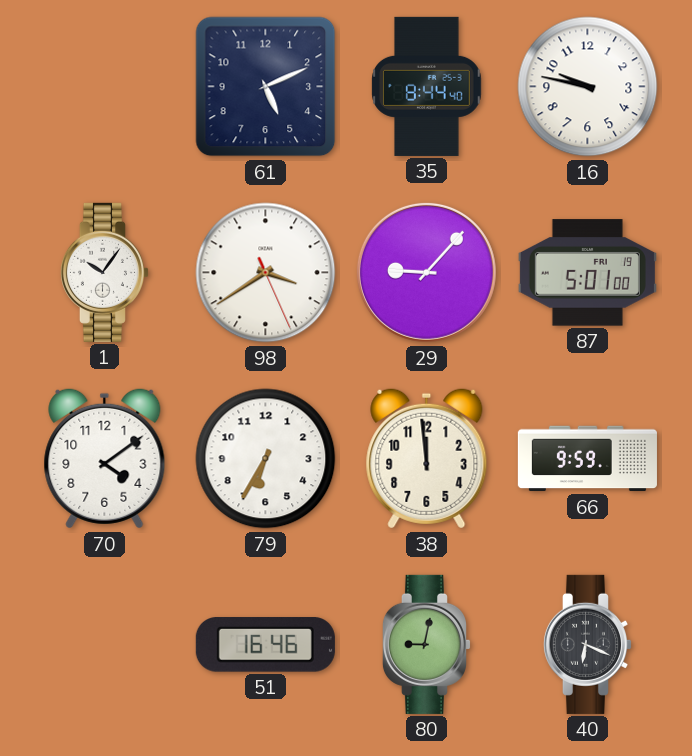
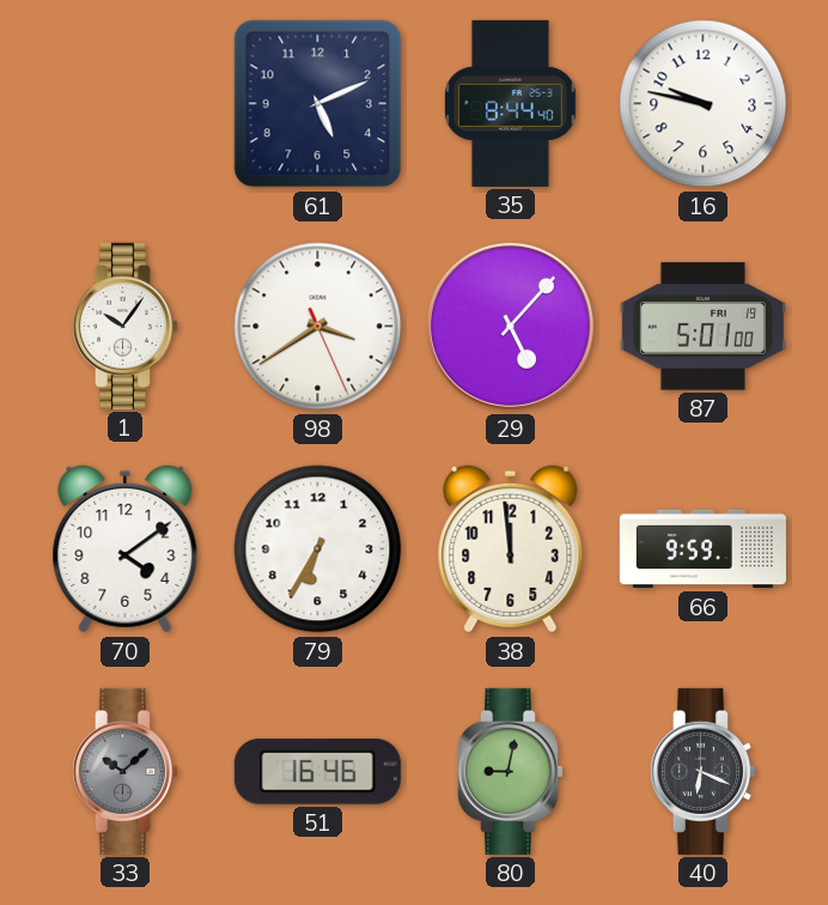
29: 9:07 -> 5:07
33: none -> 10:08
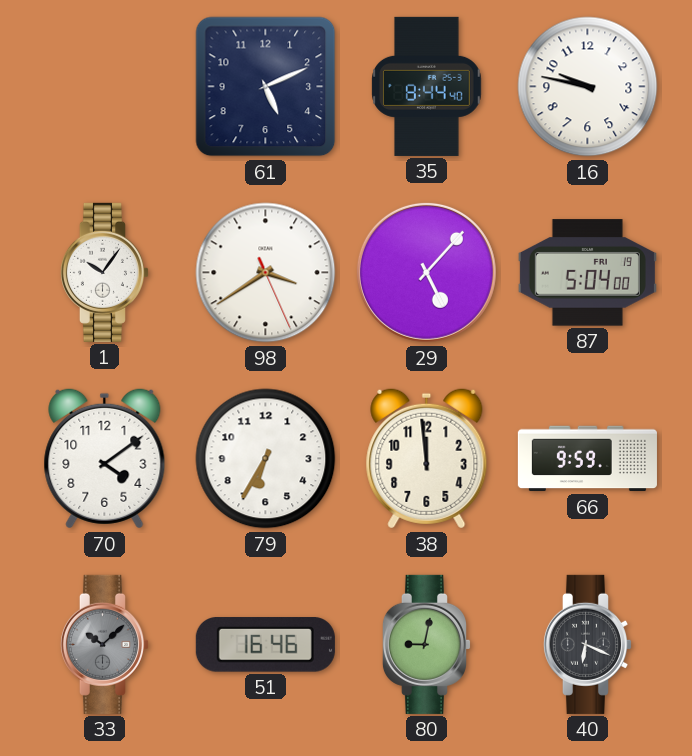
87: 5:01 -> 5:04
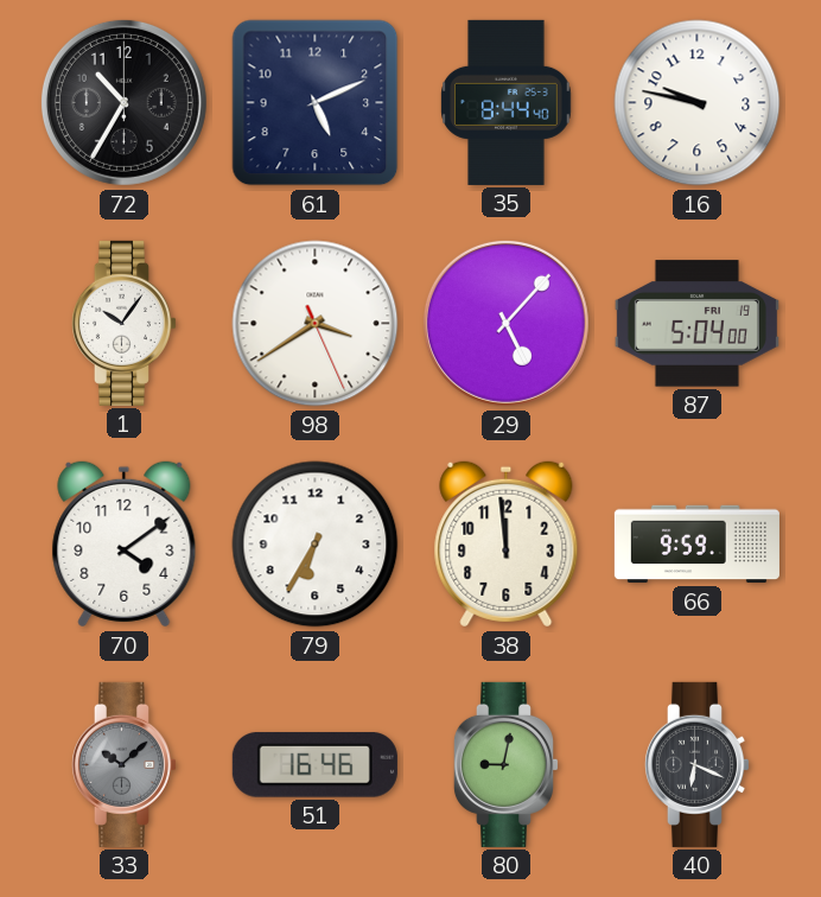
72: none -> 10:35
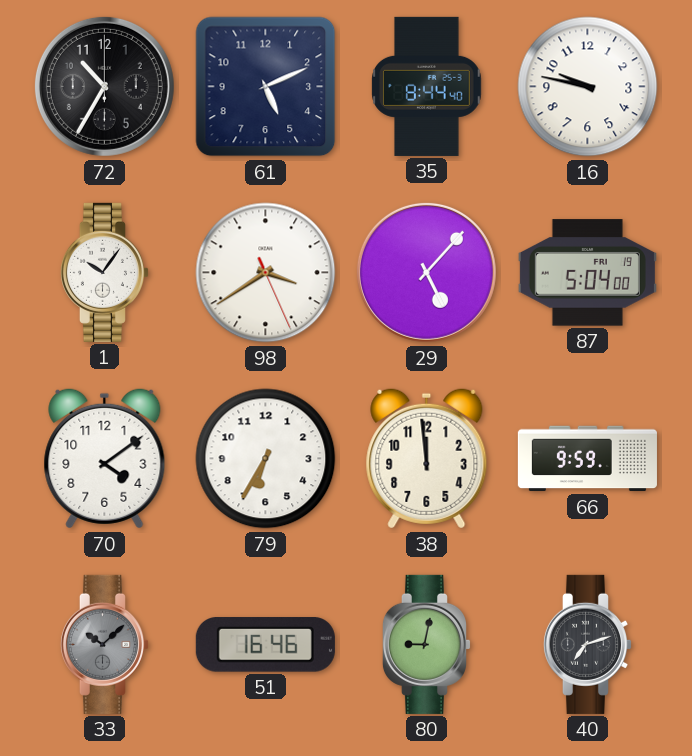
40: 6:19 -> 7:12
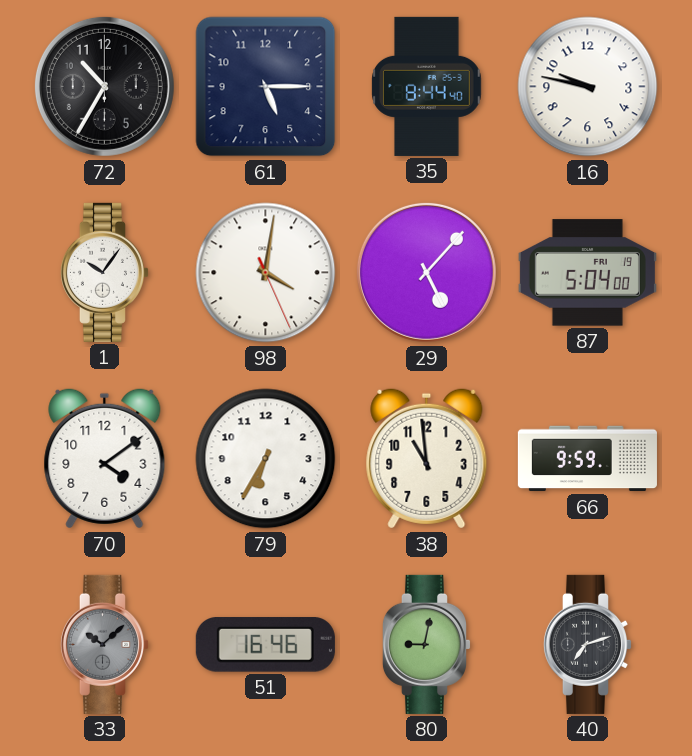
61: 5:11 -> 5:15
98: 3:39 -> 4:01
38: 11:59 -> 10:59
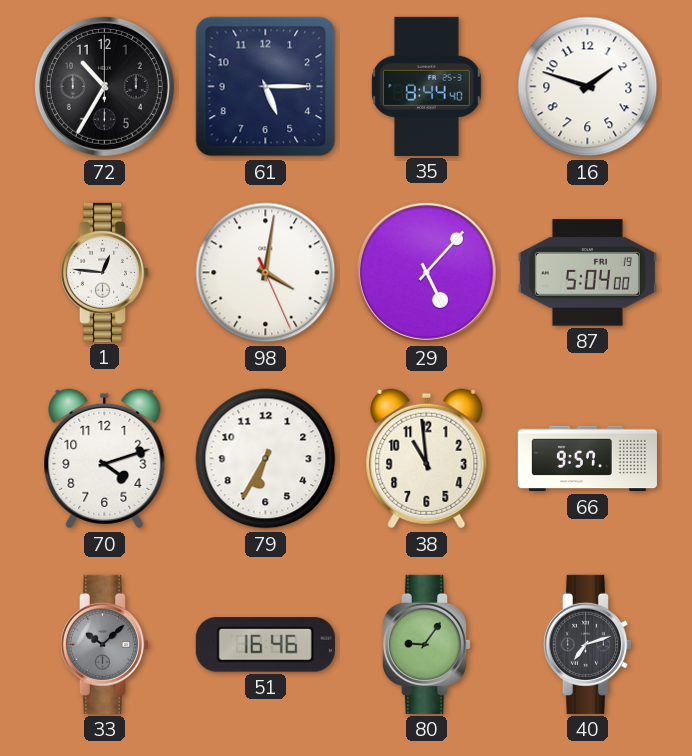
16: 9:47 -> 1:48
1: 10:06 -> 12:46
70: 4:09 -> 4:12
66: 9:59 -> 9:57
80: 9:02 -> 9:06
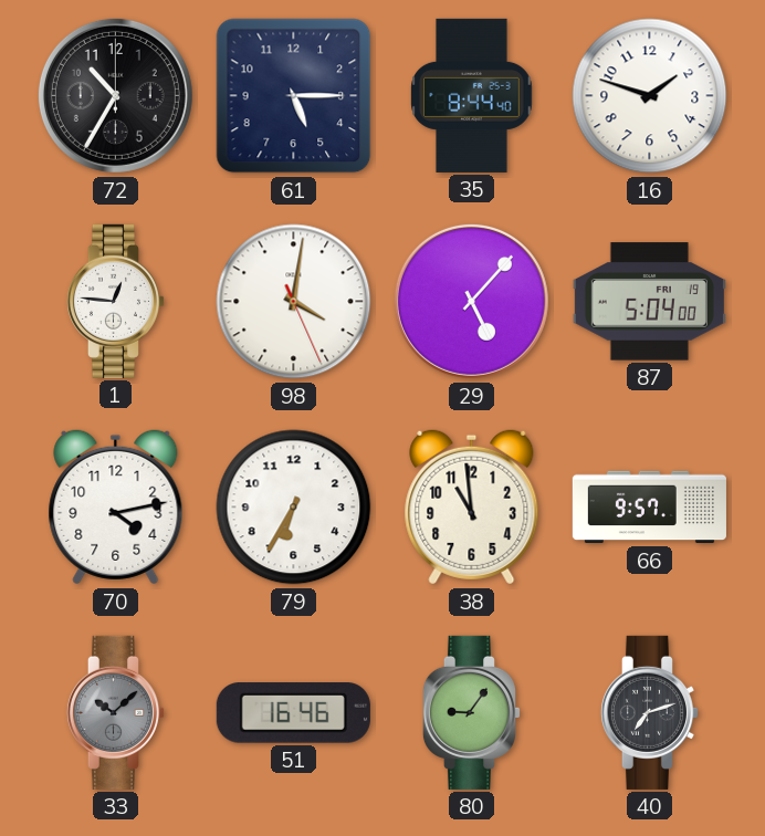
70: 4:12 -> 4:13
